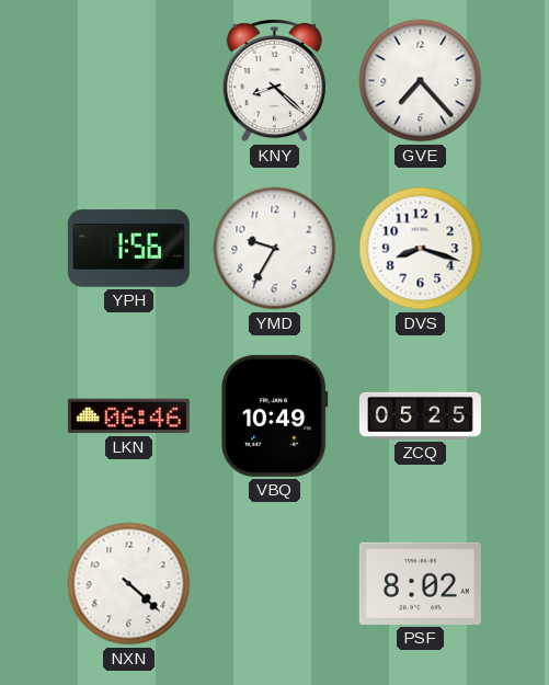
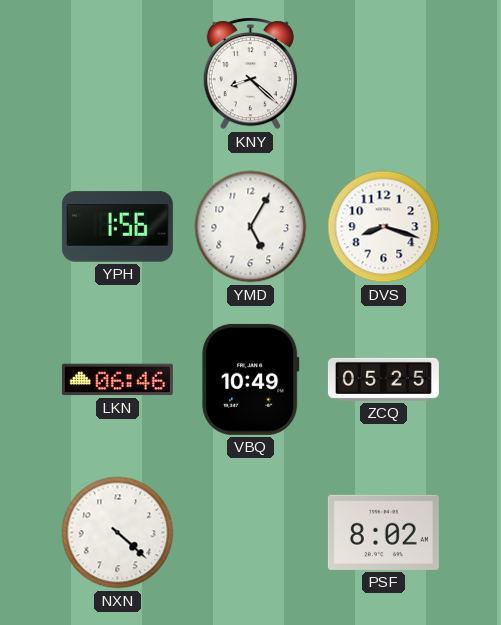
GVE: 7:23 -> none
YMD: 9:35 -> 5:05
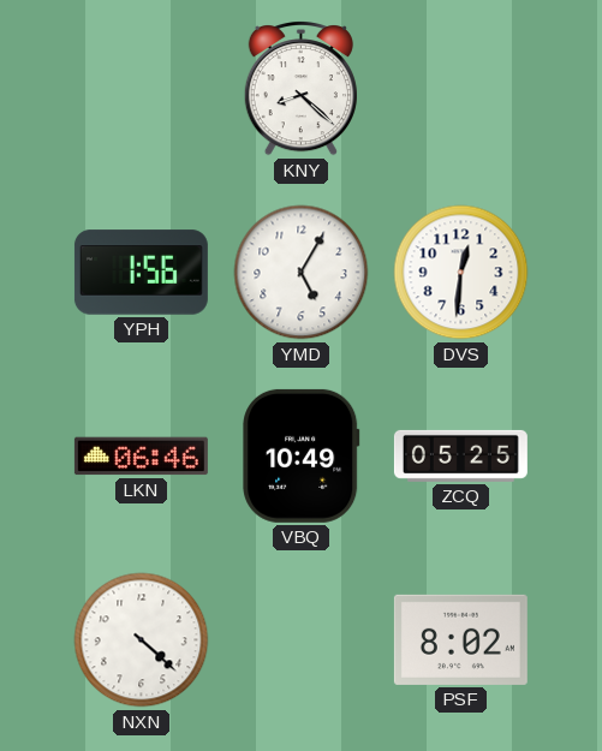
DVS: 8:18 -> 12:31
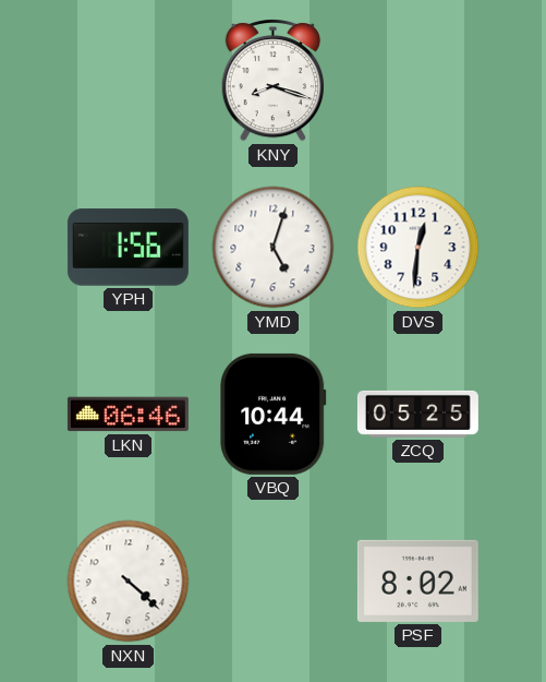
KNY: 8:22 -> 8:18
YMD: 5:05 -> 5:03
VBQ: 10:49 -> 10:44
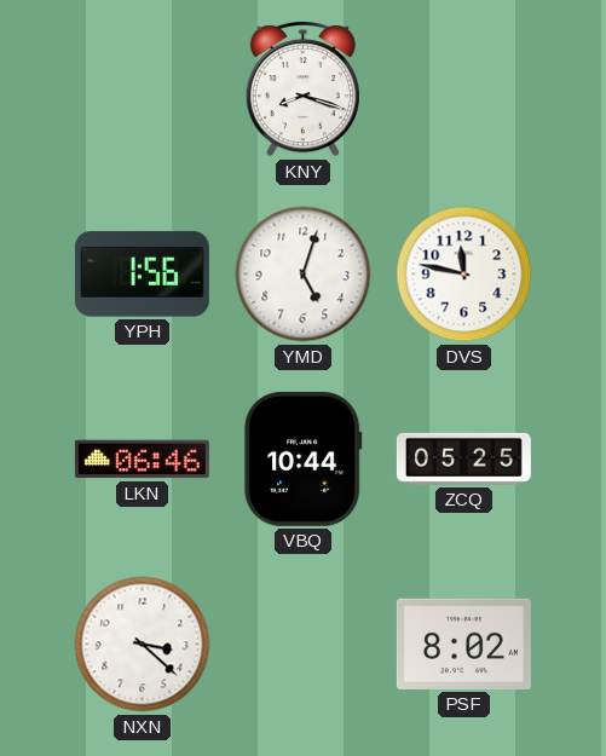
DVS: 12:31 -> 11:47
NXN: 4:22 -> 3:22
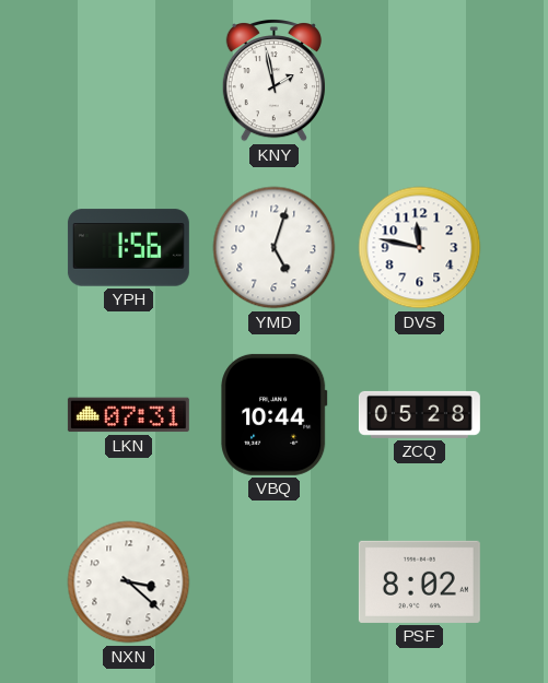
KNY: 8:18 -> 1:58
LKN: 06:46 -> 07:31
ZCQ: 05:25 -> 05:28
